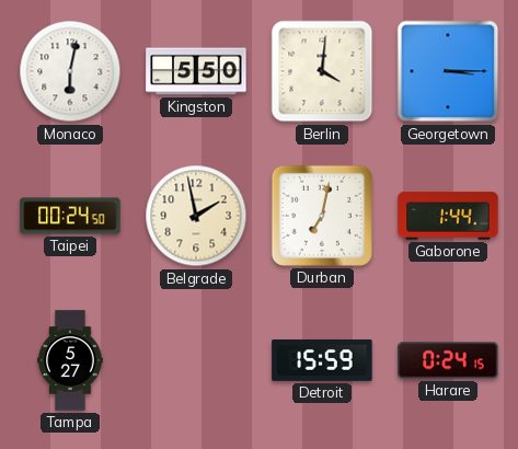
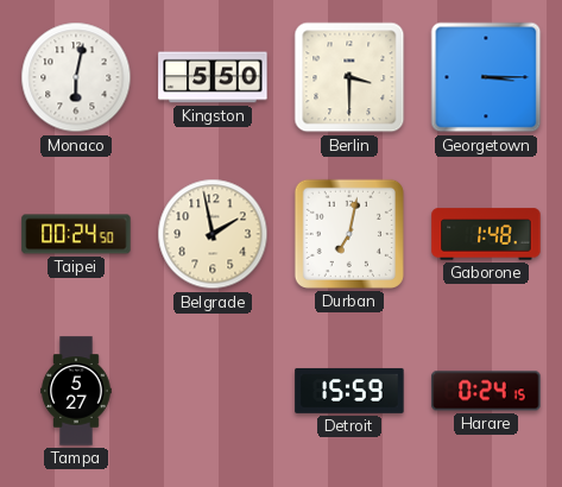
Berlin: 4:01 -> 3:30
Gaborone: 1:44 -> 1:48
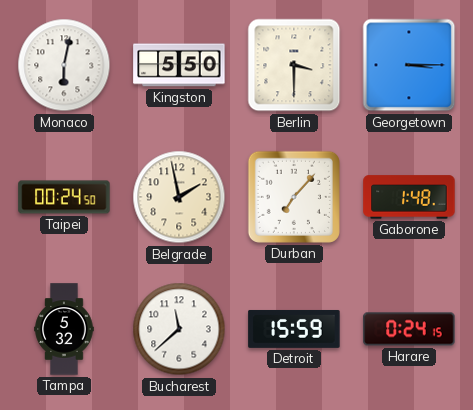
Durban: 7:02 -> 7:07
Tampa: 5:27 -> 5:32
Bucharest: none -> 11:38
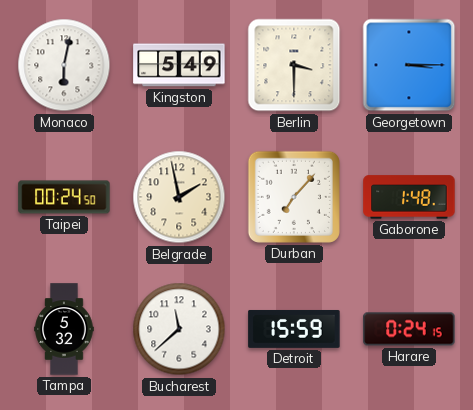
Kingston: 5:50 -> 5:49
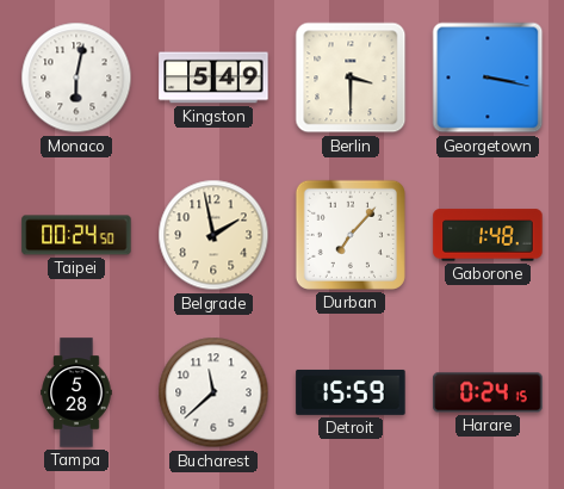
Georgetown: 3:15 -> 3:17
Tampa: 5:32 -> 5:28
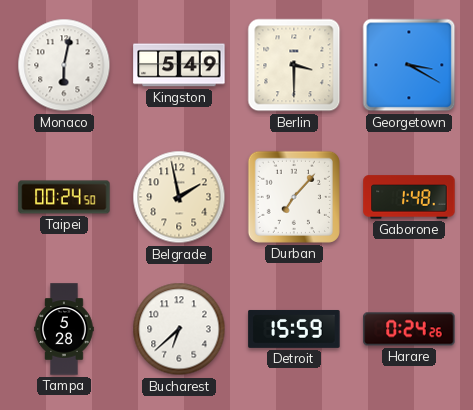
Georgetown: 3:17 -> 3:20
Bucharest: 11:38 -> 6:38
Harare: 0:24:15 -> 0:24:26
